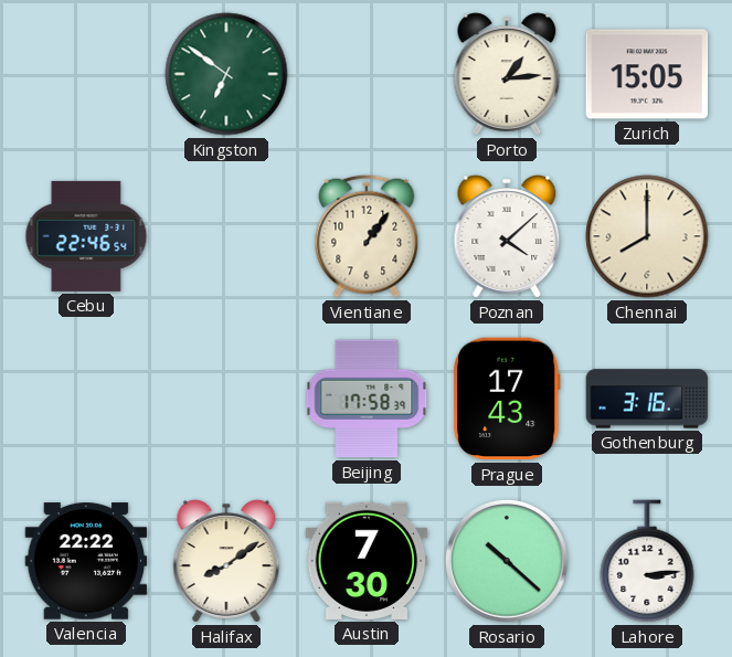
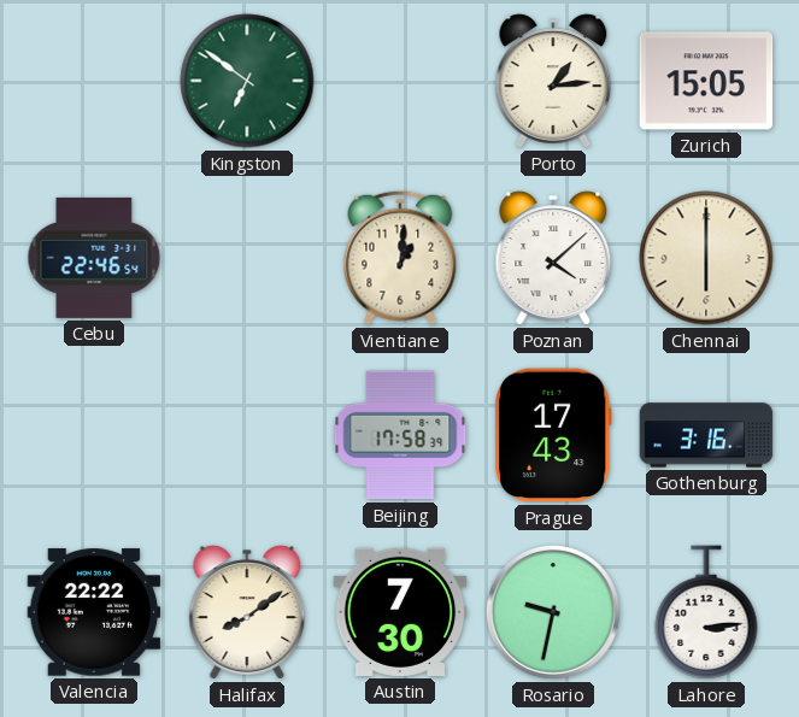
Vientiane: 1:06 -> 1:01
Chennai: 8:00 -> 6:00
Rosario: 10:22 -> 9:32
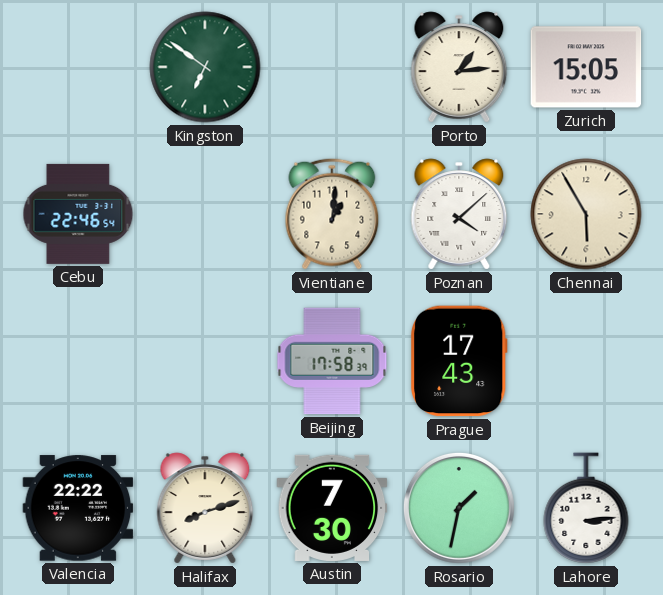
Chennai: 6:00 -> 5:55
Gothenburg: 3:16 -> none
Halifax: 8:09 -> 8:12
Rosario: 9:32 -> 1:32
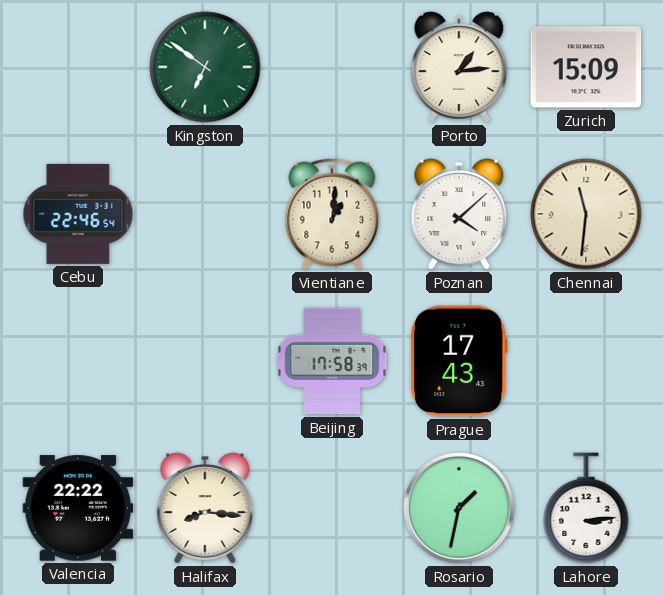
Zurich: 15:05 -> 15:09
Chennai: 5:55 -> 11:31
Halifax: 8:12 -> 8:16
Austin: 7:30 -> none
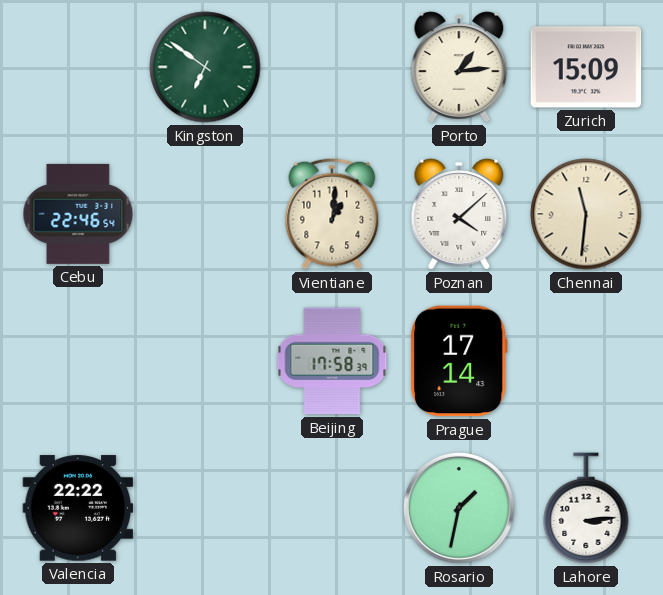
Prague: 17:43 -> 17:14
Halifax: 8:16 -> none
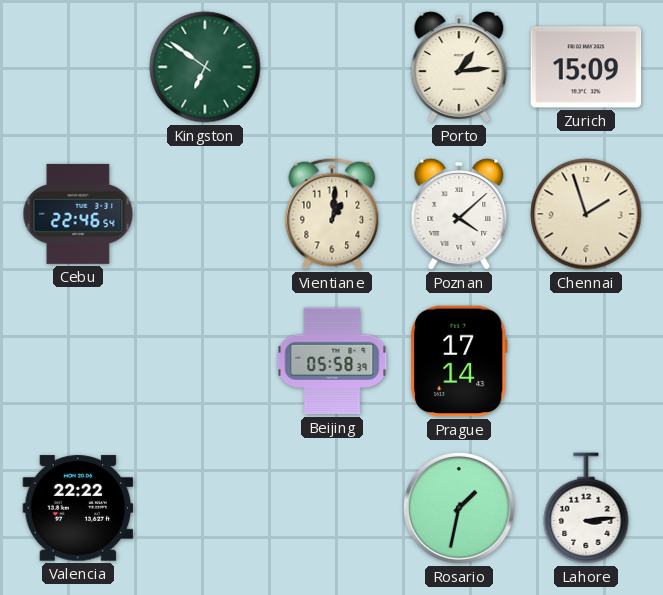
Chennai: 11:31 -> 1:57
Beijing: 17:58 -> 05:58
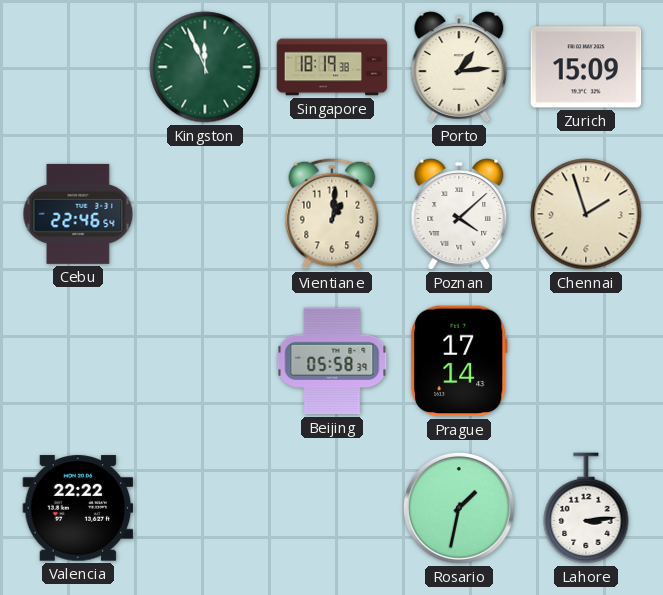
Kingston: 6:51 -> 11:56
Singapore: none -> 18:19
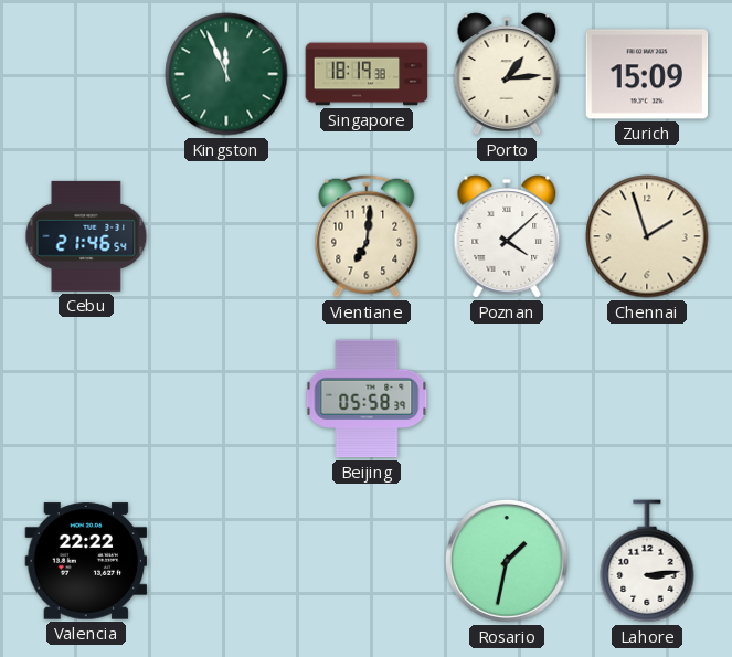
Cebu: 22:46 -> 21:46
Vientiane: 1:01 -> 7:01
Prague: 17:14 -> none
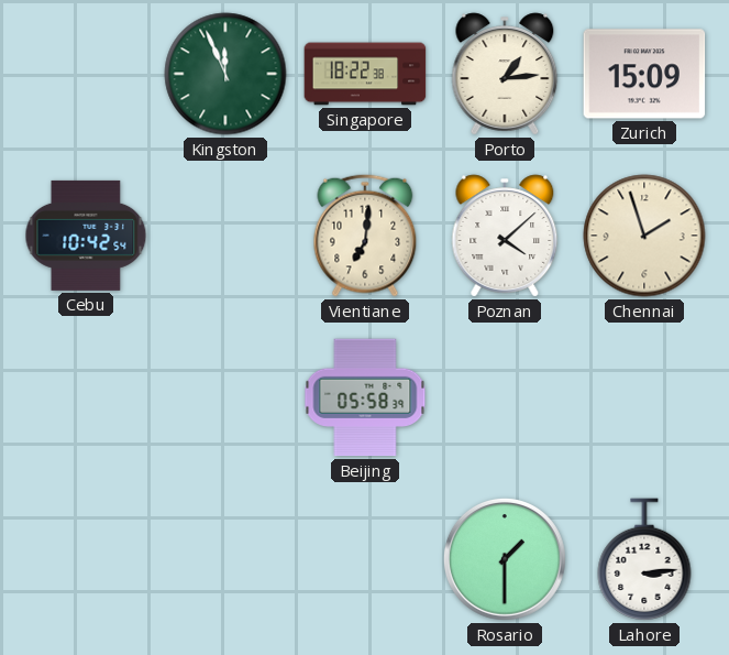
Singapore: 18:19 -> 18:22
Cebu: 21:46 -> 10:42
Valencia: 22:22 -> none
Rosario: 1:32 -> 1:30
